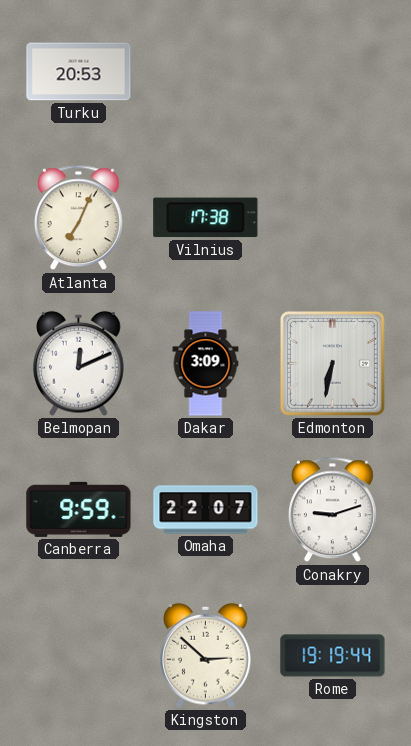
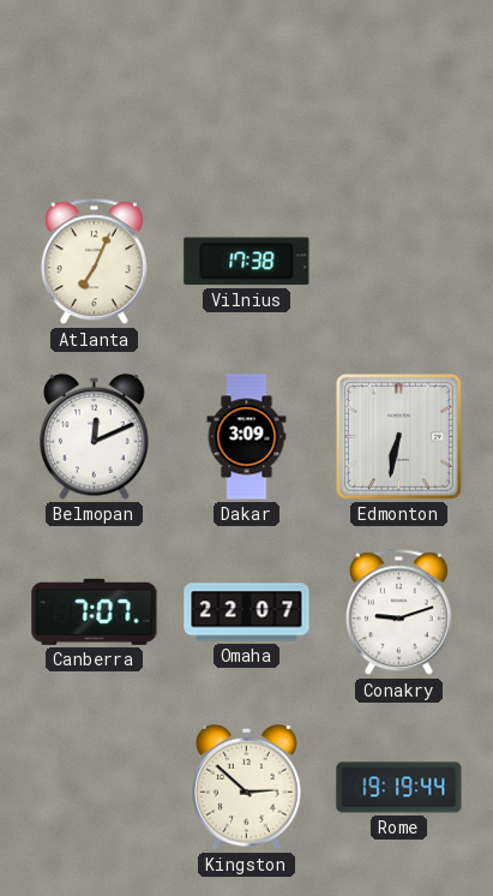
Turku: 20:53 -> none
Canberra: 9:59 -> 7:07
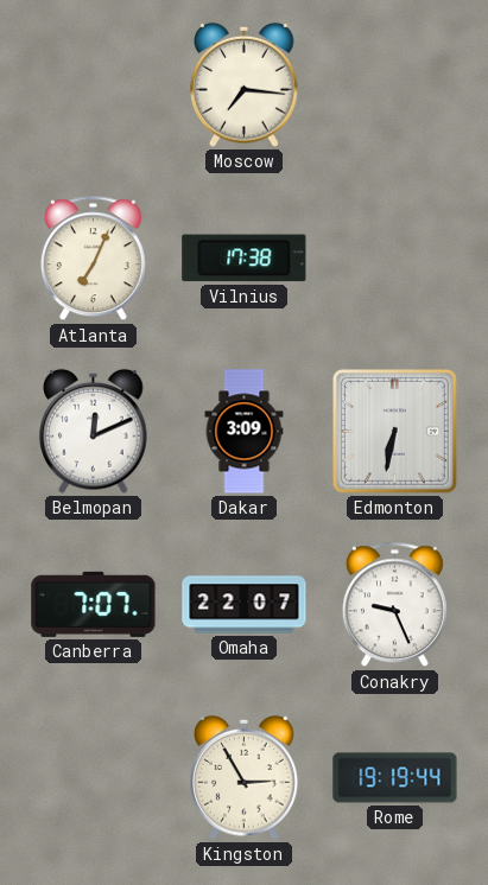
Moscow: none -> 7:16
Conakry: 9:12 -> 9:26
Kingston: 2:52 -> 2:55
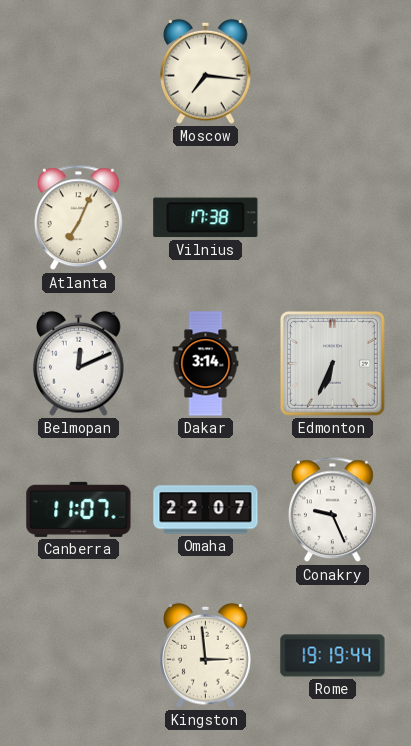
Dakar: 3:09 -> 3:14
Edmonton: 6:32 -> 6:34
Canberra: 7:07 -> 11:07
Kingston: 2:55 -> 2:59
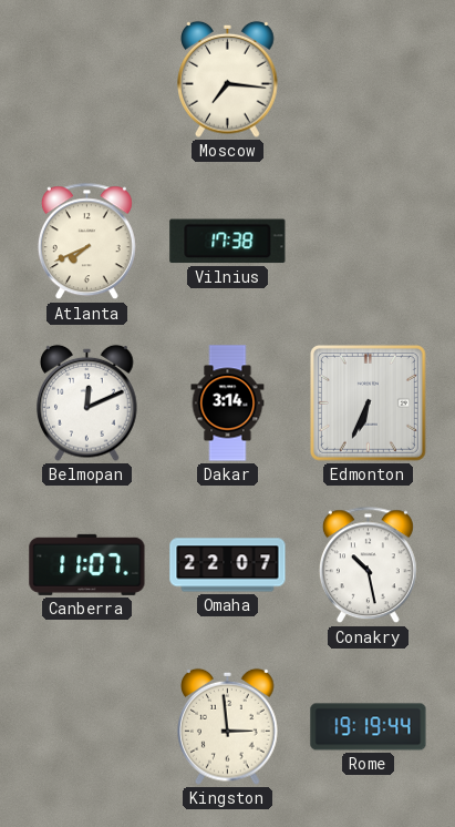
Atlanta: 7:04 -> 7:41
Conakry: 9:26 -> 10:28
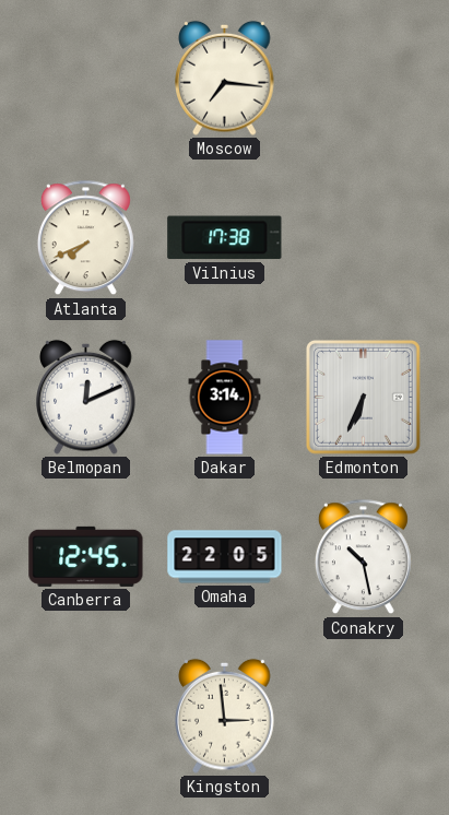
Canberra: 11:07 -> 12:45
Omaha: 22:07 -> 22:05
Rome: 19:19 -> none
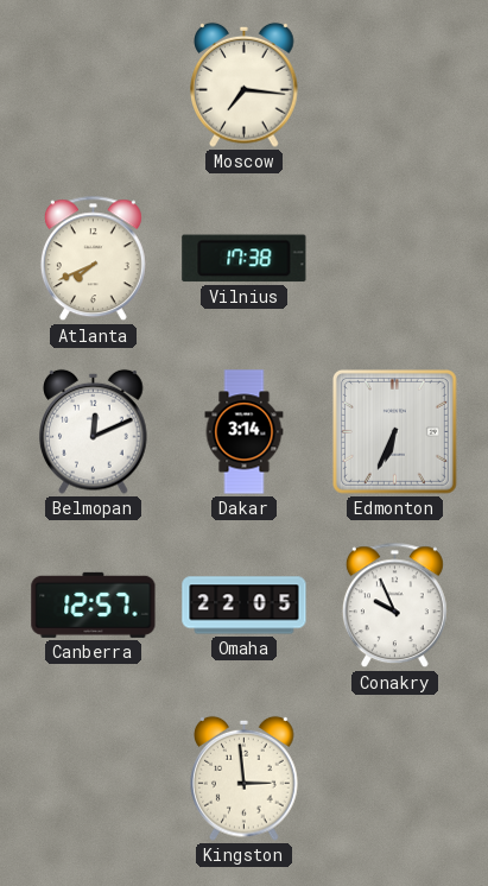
Canberra: 12:45 -> 12:57
Conakry: 10:28 -> 9:56
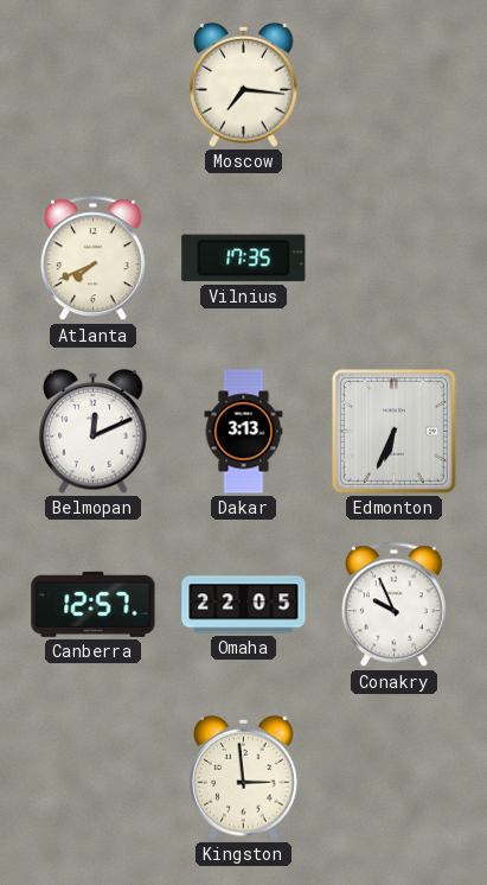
Vilnius: 17:38 -> 17:35
Dakar: 3:14 -> 3:13
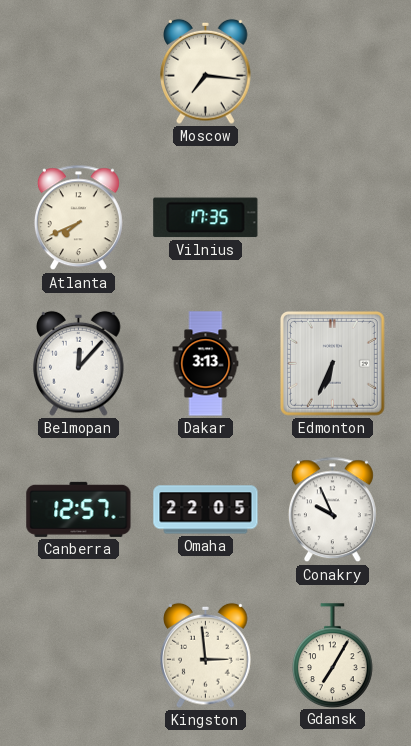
Belmopan: 12:11 -> 12:07
Gdansk: none -> 7:05
